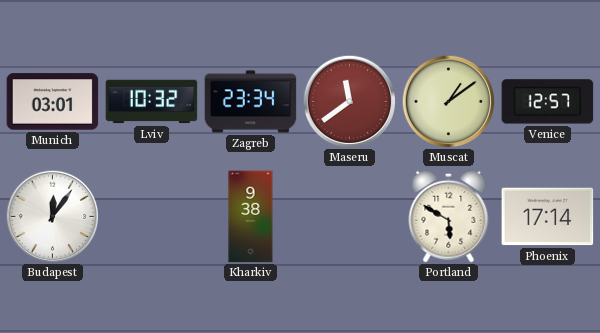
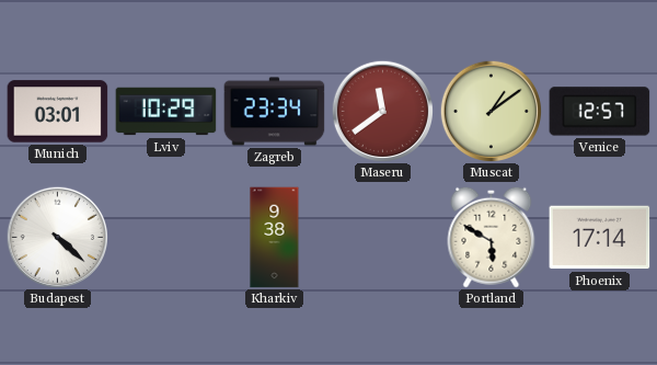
Lviv: 10:32 -> 10:29
Budapest: 12:06 -> 4:22
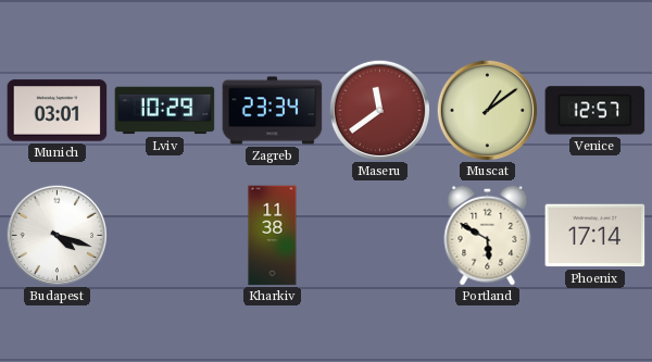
Budapest: 4:22 -> 4:18
Kharkiv: 9:38 -> 11:38
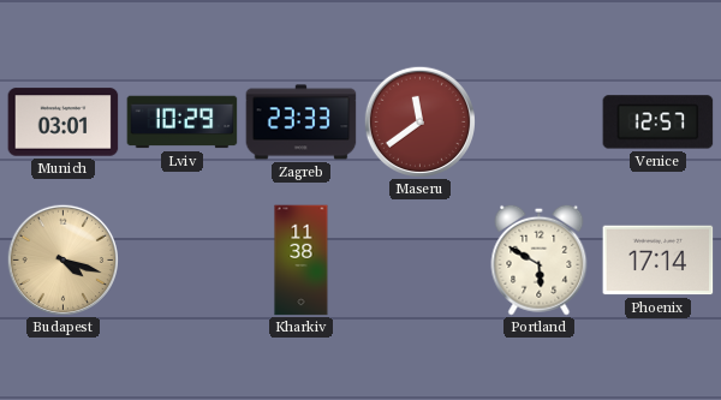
Zagreb: 23:34 -> 23:33
Muscat: 1:09 -> none
Budapest dial: white -> champagne
